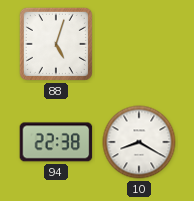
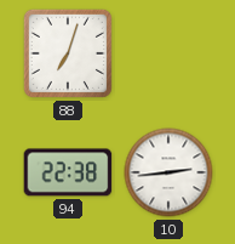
88: 5:03 -> 7:03
10: 8:20 -> 2:44
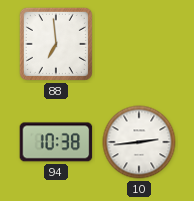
88: 7:03 -> 6:59
94: 22:38 -> 10:38
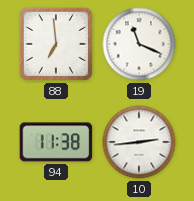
19: none -> 11:19
94: 10:38 -> 11:38
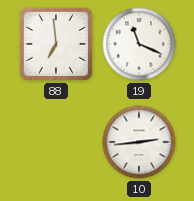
94: 11:38 -> none
